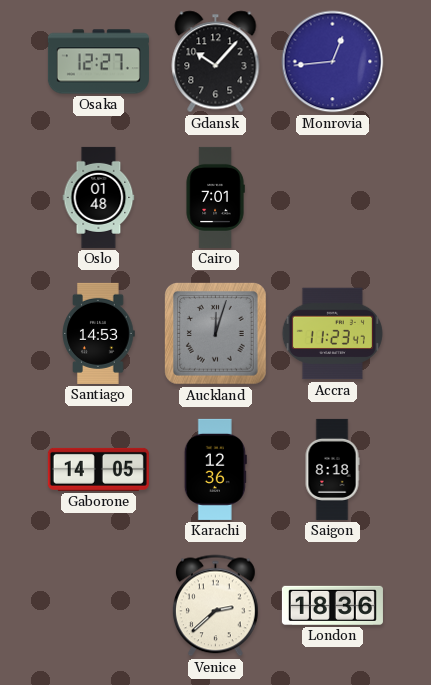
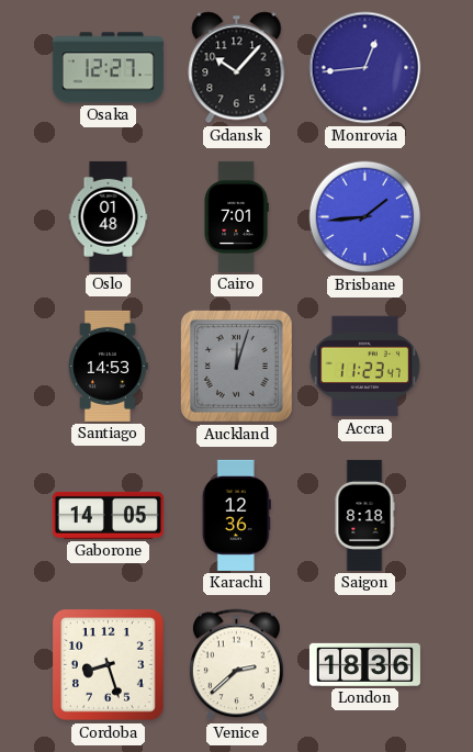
Brisbane: none -> 1:44
Cordoba: none -> 8:27
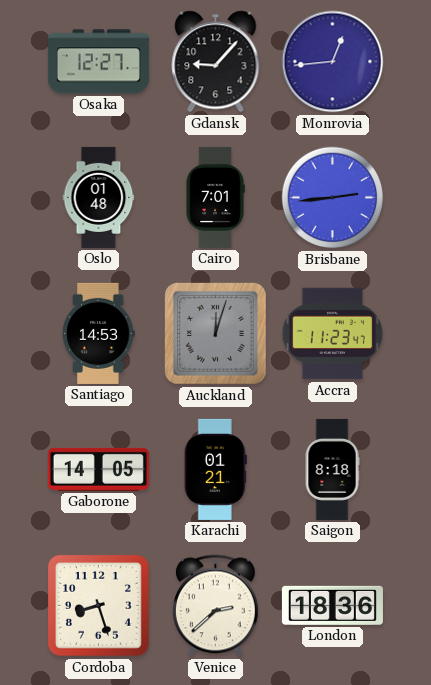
Gdansk: 10:07 -> 9:07
Brisbane: 1:44 -> 2:44
Karachi: 12:36 -> 01:21
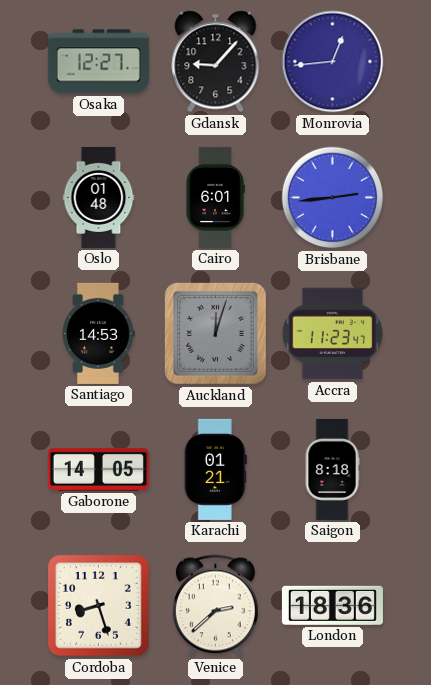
Cairo: 7:01 -> 6:01
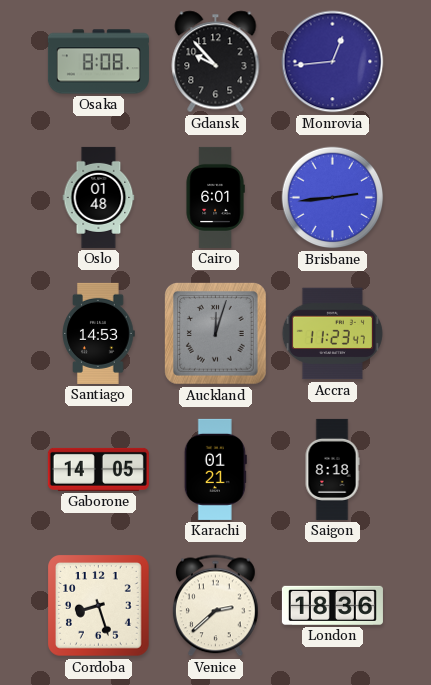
Osaka: 12:27 -> 8:08
Gdansk: 9:07 -> 9:53
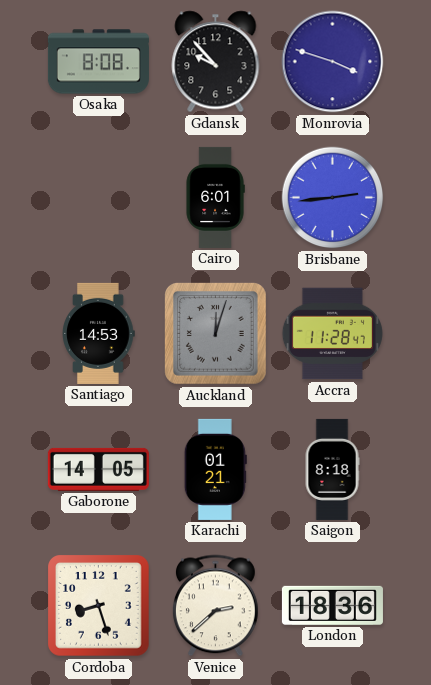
Monrovia: 12:44 -> 3:48
Oslo: 01:48 -> none
Accra: 11:23 -> 11:28
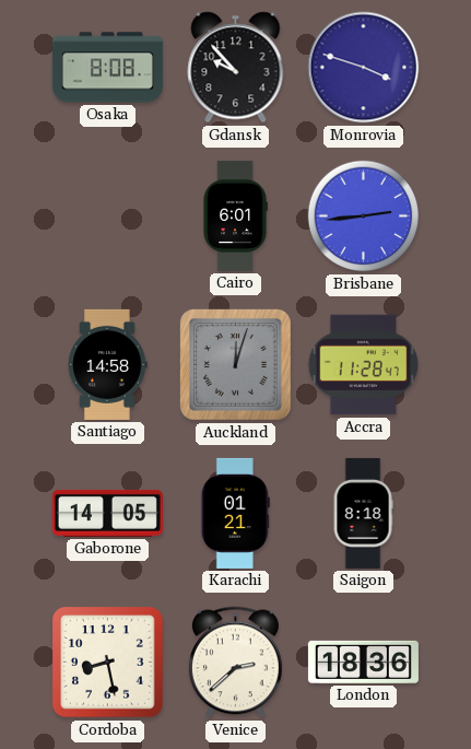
Santiago: 14:53 -> 14:58
Cordoba: 8:27 -> 8:28
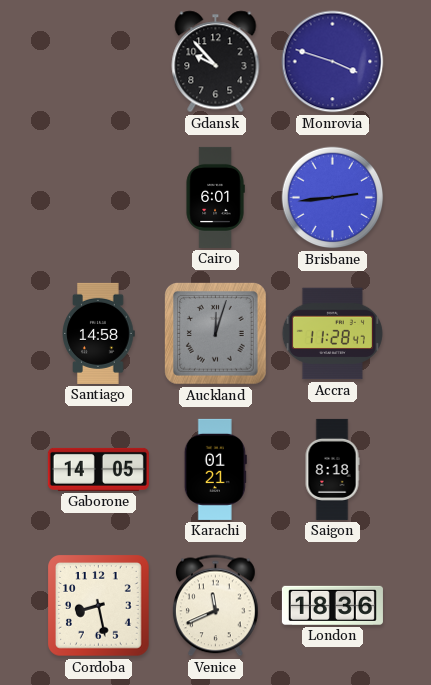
Osaka: 8:08 -> none
Venice: 2:38 -> 11:41
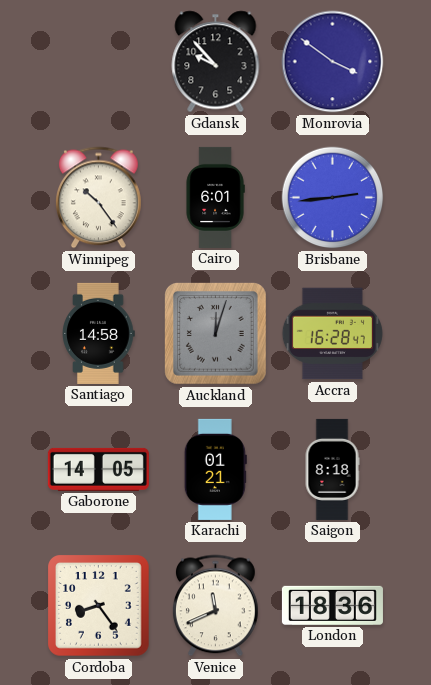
Monrovia: 3:48 -> 3:51
Winnipeg: none -> 10:24
Accra: 11:28 -> 16:28
Cordoba: 8:28 -> 8:24
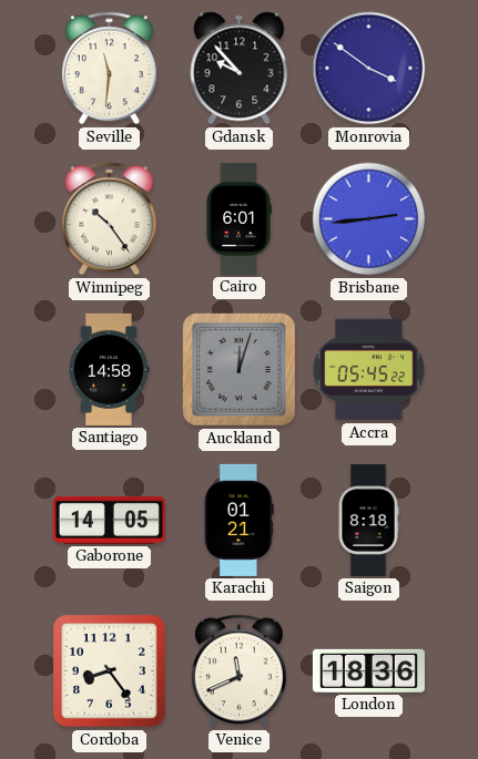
Seville: none -> 11:31
Accra: 16:28 -> 05:45
